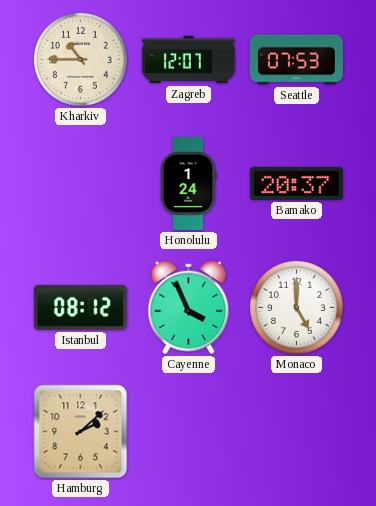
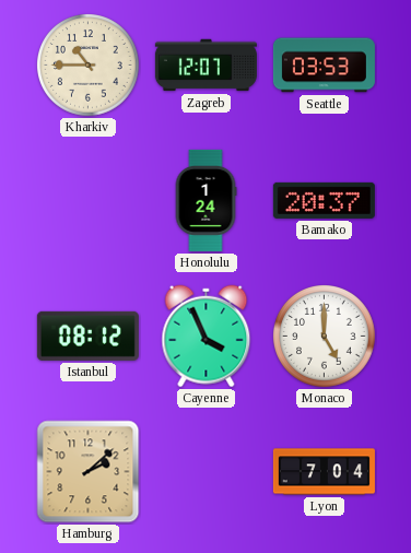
Seattle: 07:53 -> 03:53
Lyon: none -> 7:04
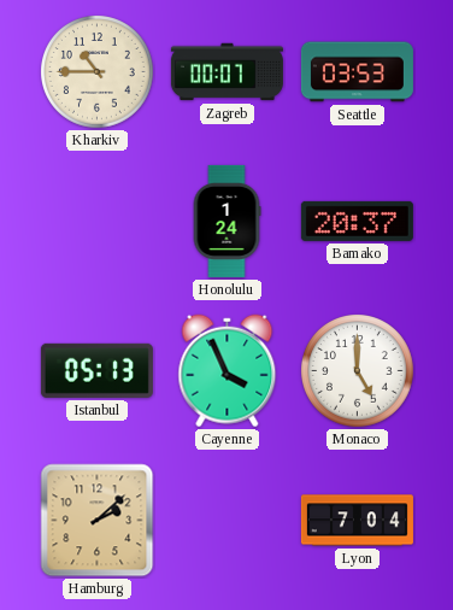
Zagreb: 12:07 -> 00:07
Istanbul: 08:12 -> 05:13
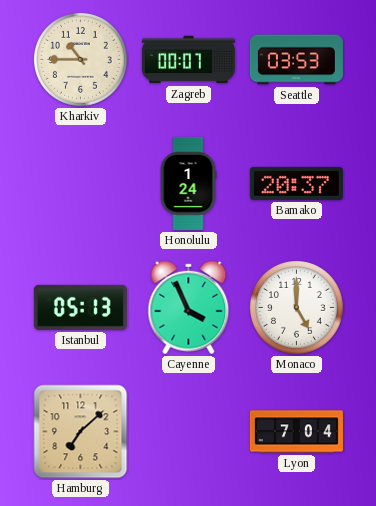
Hamburg: 2:08 -> 7:08
